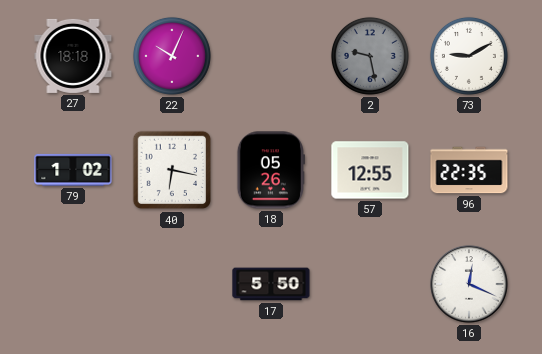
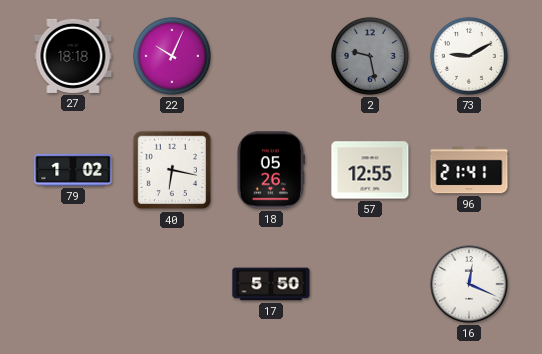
96: 22:35 -> 21:41
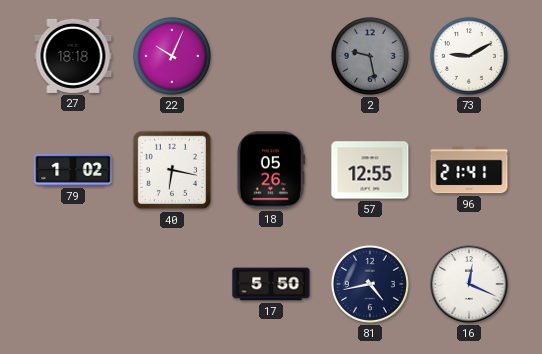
81: none -> 4:43
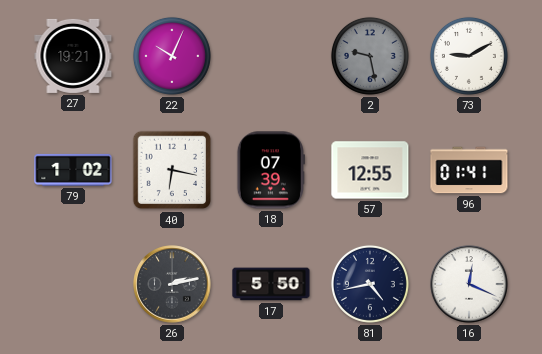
27: 18:18 -> 19:21
18: 05:26 -> 07:39
96: 21:41 -> 01:41
26: none -> 2:13
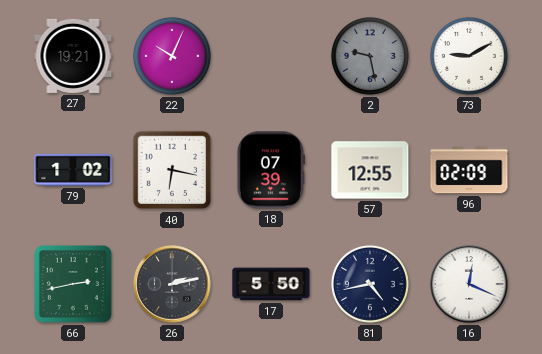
96: 01:41 -> 02:09
66: none -> 2:43
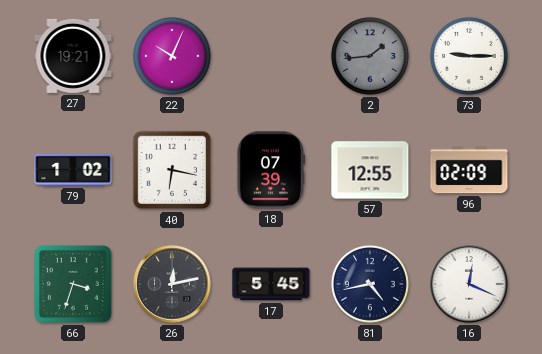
2: 9:28 -> 1:44
73: 9:10 -> 9:15
66: 2:43 -> 3:33
26: 2:13 -> 12:13
17: 5:50 -> 5:45
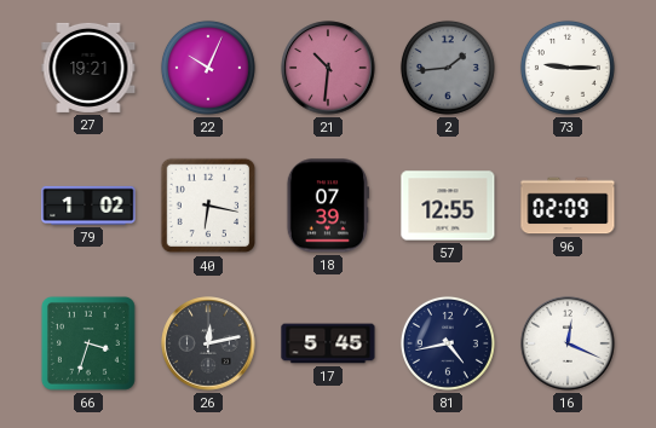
21: none -> 10:31
